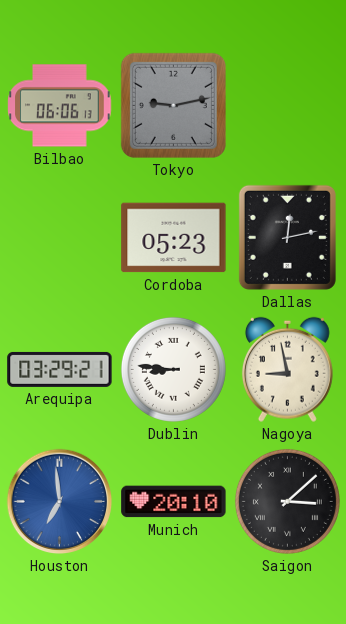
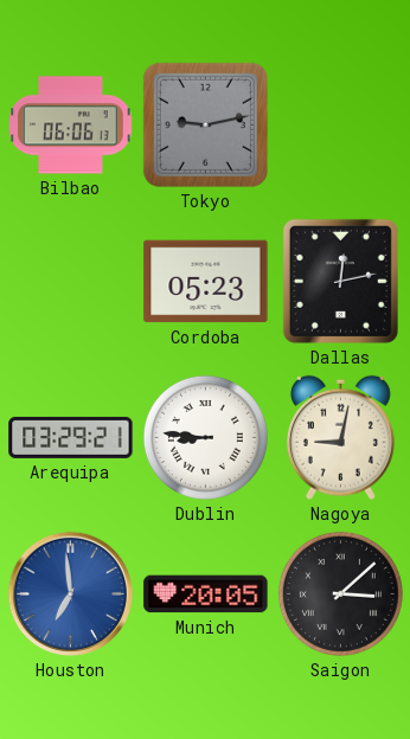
Nagoya: 8:58 -> 9:02
Munich: 20:10 -> 20:05
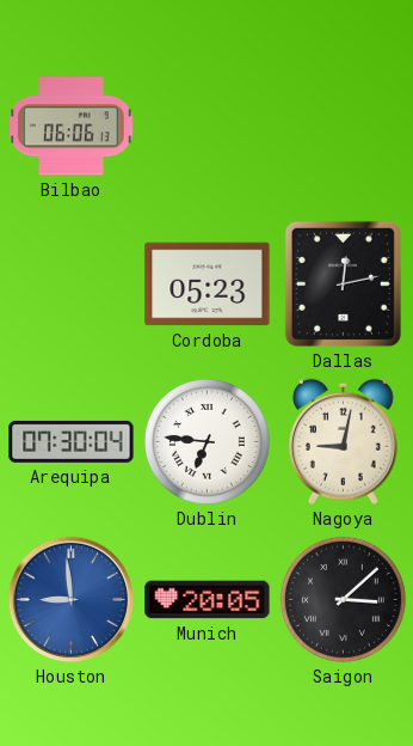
Tokyo: 9:13 -> none
Arequipa: 03:29 -> 07:30
Dublin: 8:46 -> 6:46
Houston: 6:59 -> 8:59
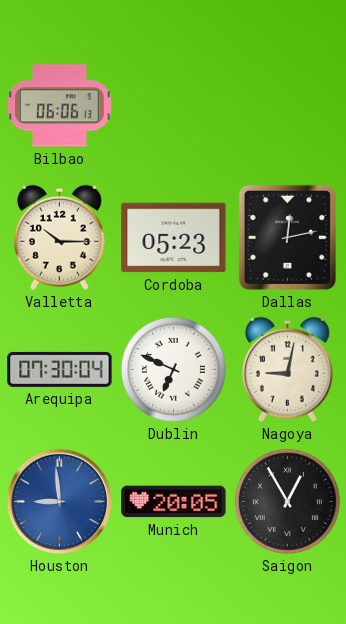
Valletta: none -> 10:15
Dublin: 6:46 -> 6:49
Saigon: 3:08 -> 12:55
